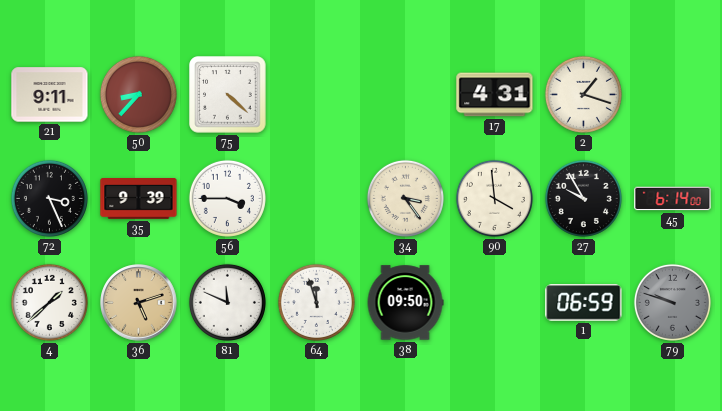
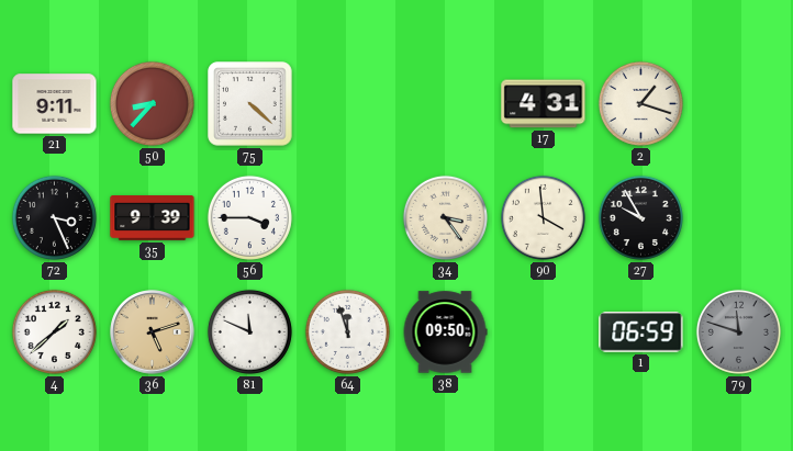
45: 6:14 -> none
79: 9:48 -> 11:48
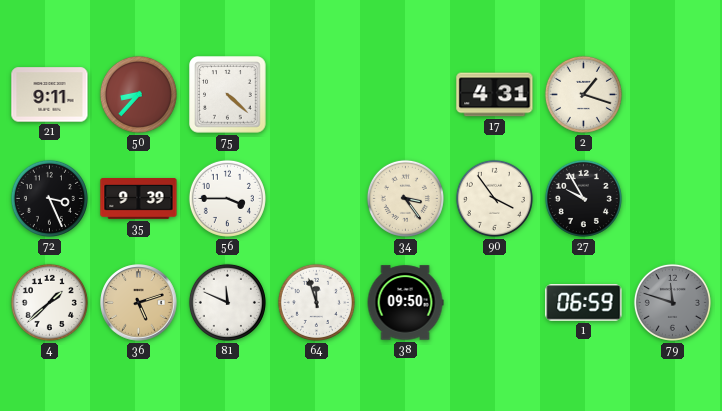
90: 3:59 -> 3:54
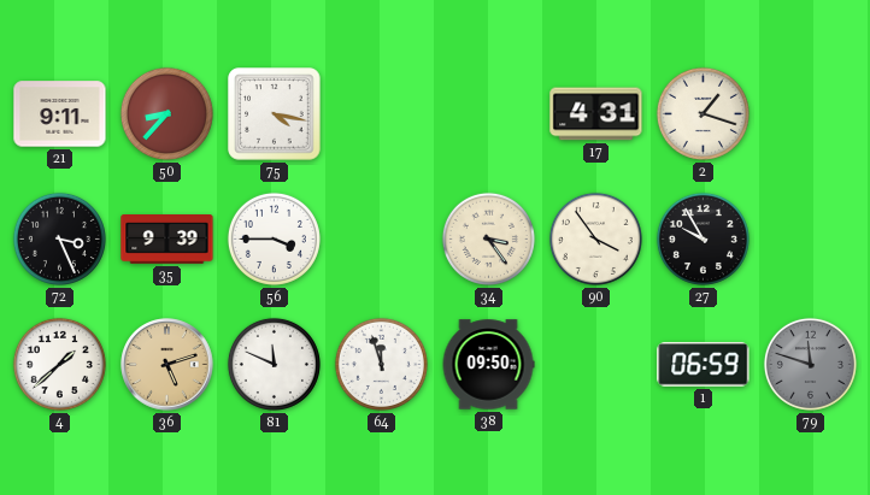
75: 4:22 -> 4:17
